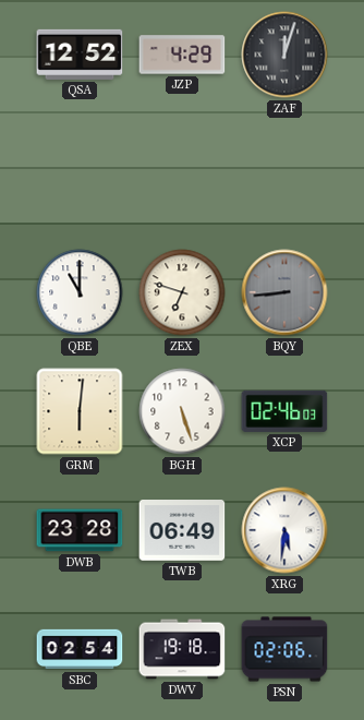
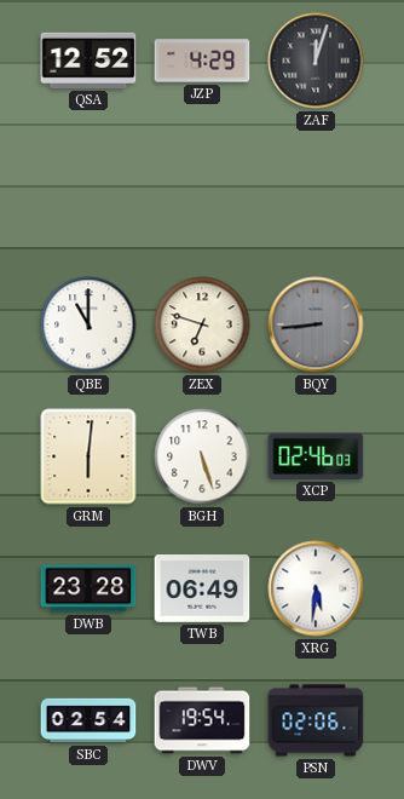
DWV: 19:18 -> 19:54
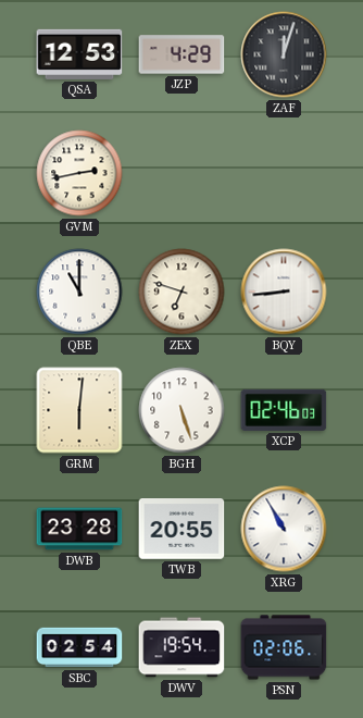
QSA: 12:52 -> 12:53
GVM: none -> 2:43
BQY dial: grey -> white
TWB: 06:49 -> 20:55
XRG: 5:31 -> 10:55
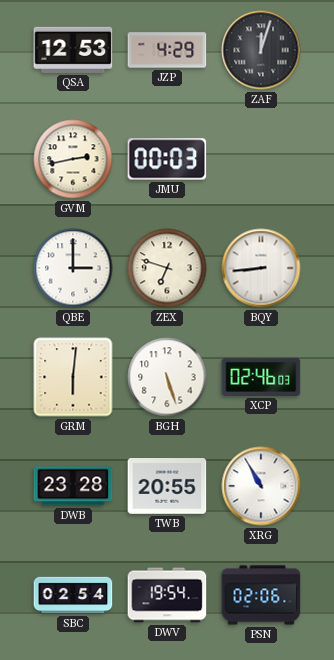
JMU: none -> 00:03
QBE: 11:00 -> 3:00
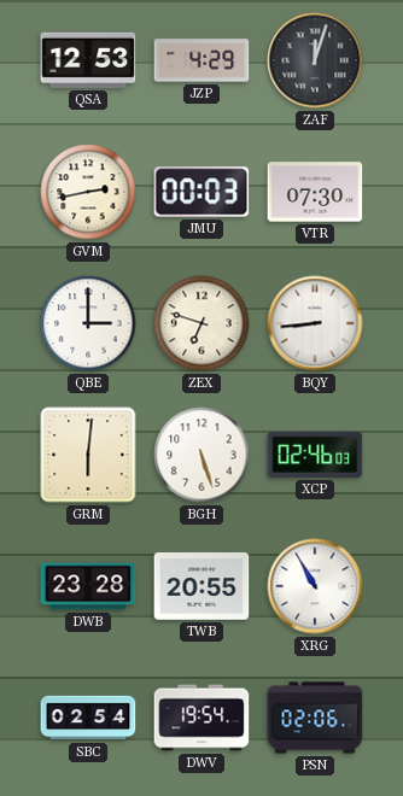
VTR: none -> 07:30
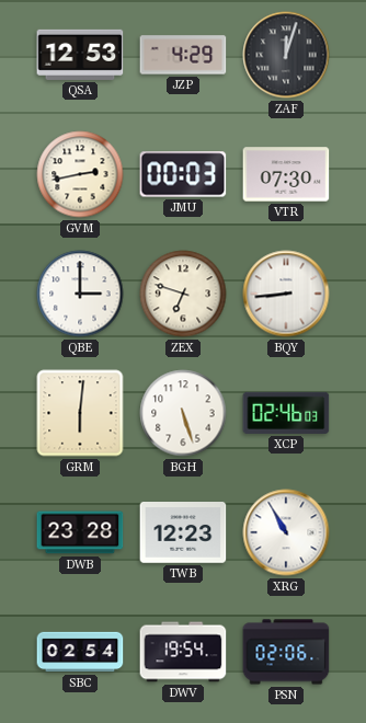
TWB: 20:55 -> 12:23
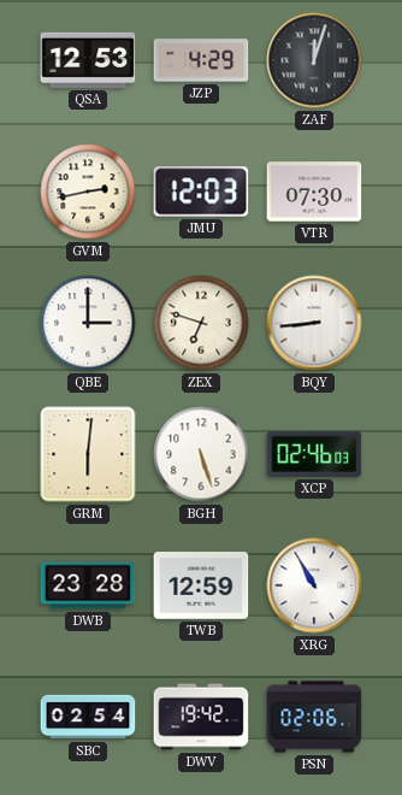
JMU: 00:03 -> 12:03
TWB: 12:23 -> 12:59
DWV: 19:54 -> 19:42
